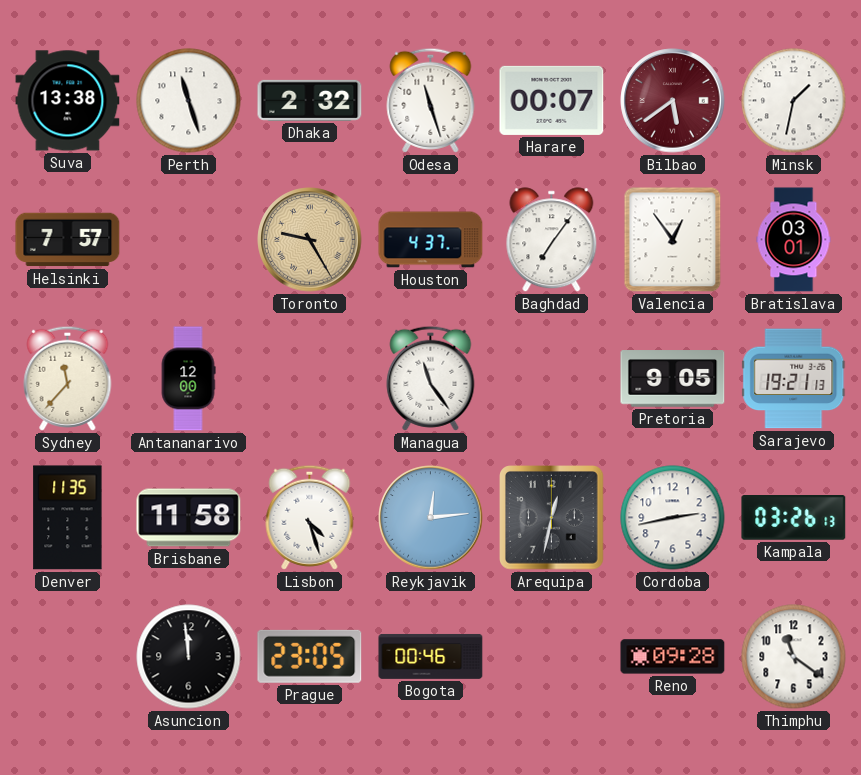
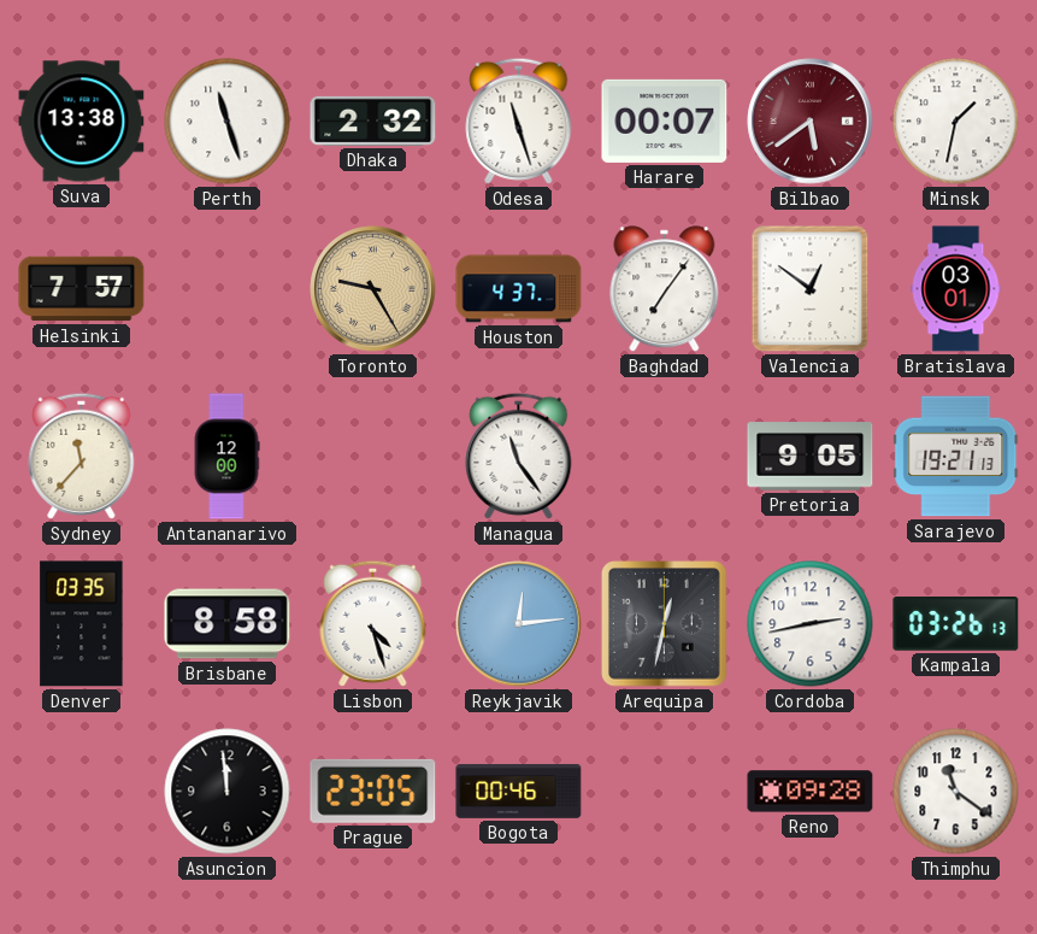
Valencia: 12:54 -> 12:51
Denver: 11:35 -> 03:35
Brisbane: 11:58 -> 8:58
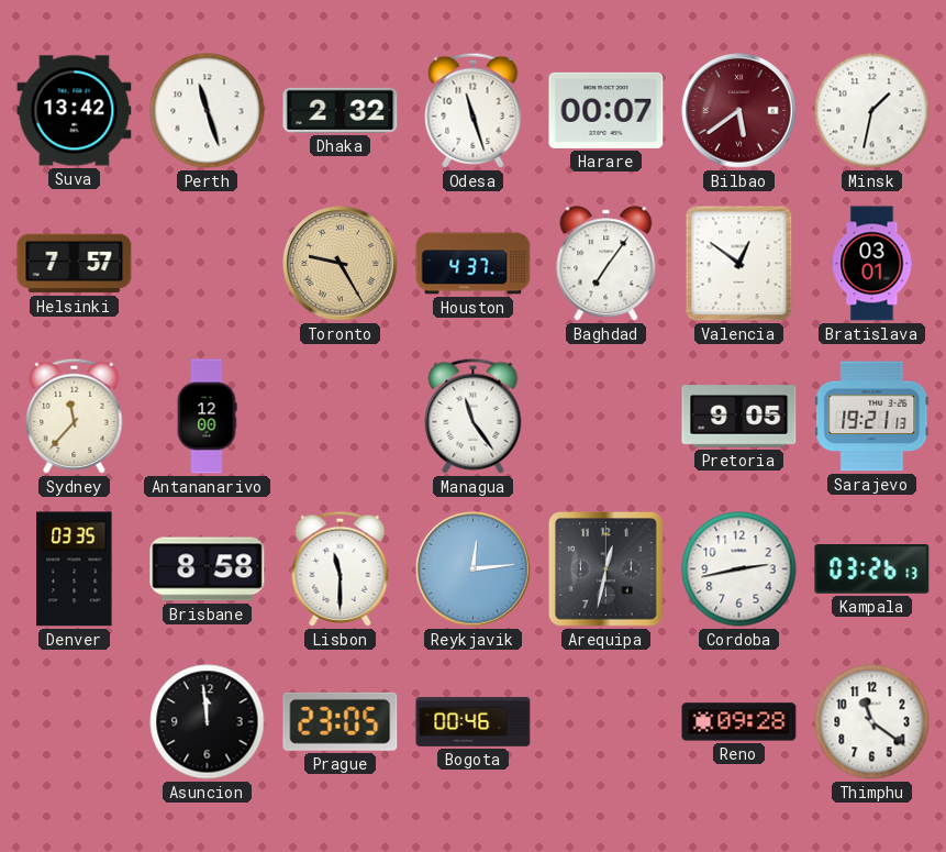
Suva: 13:38 -> 13:42
Lisbon: 4:27 -> 11:30
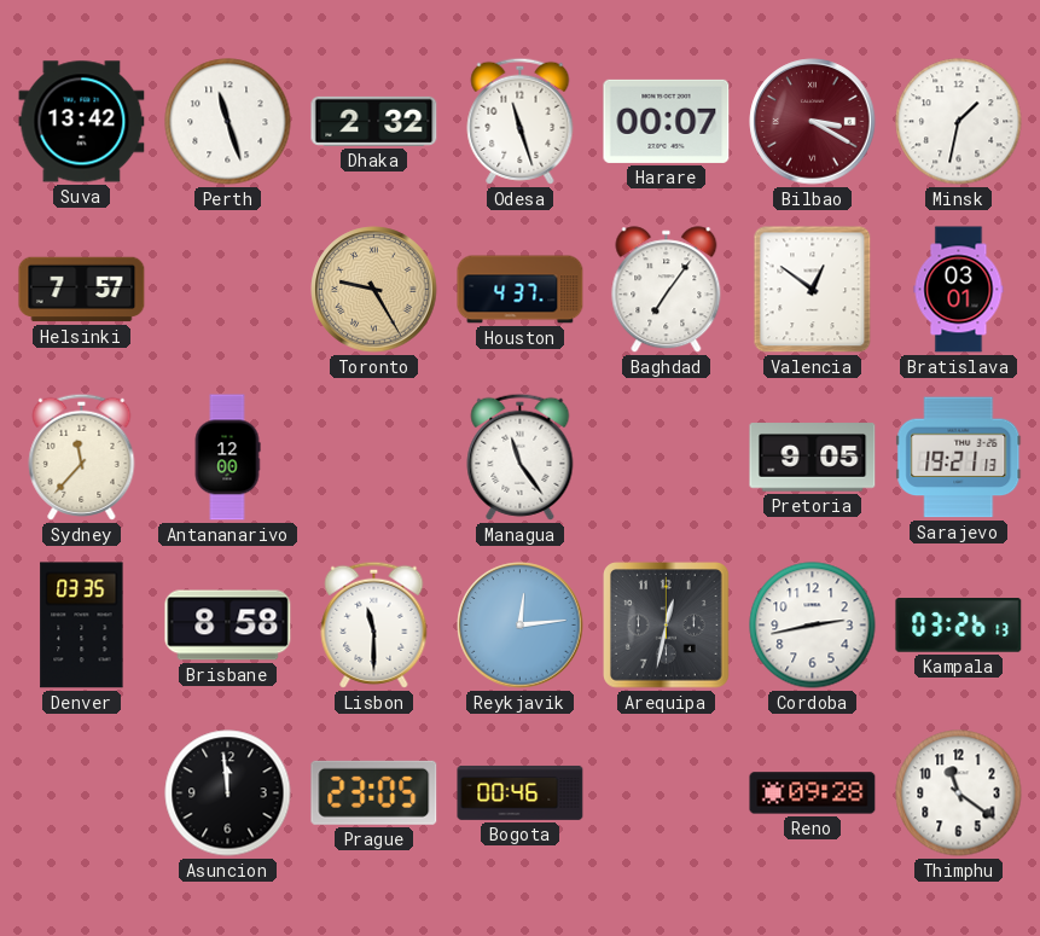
Bilbao: 5:39 -> 3:20
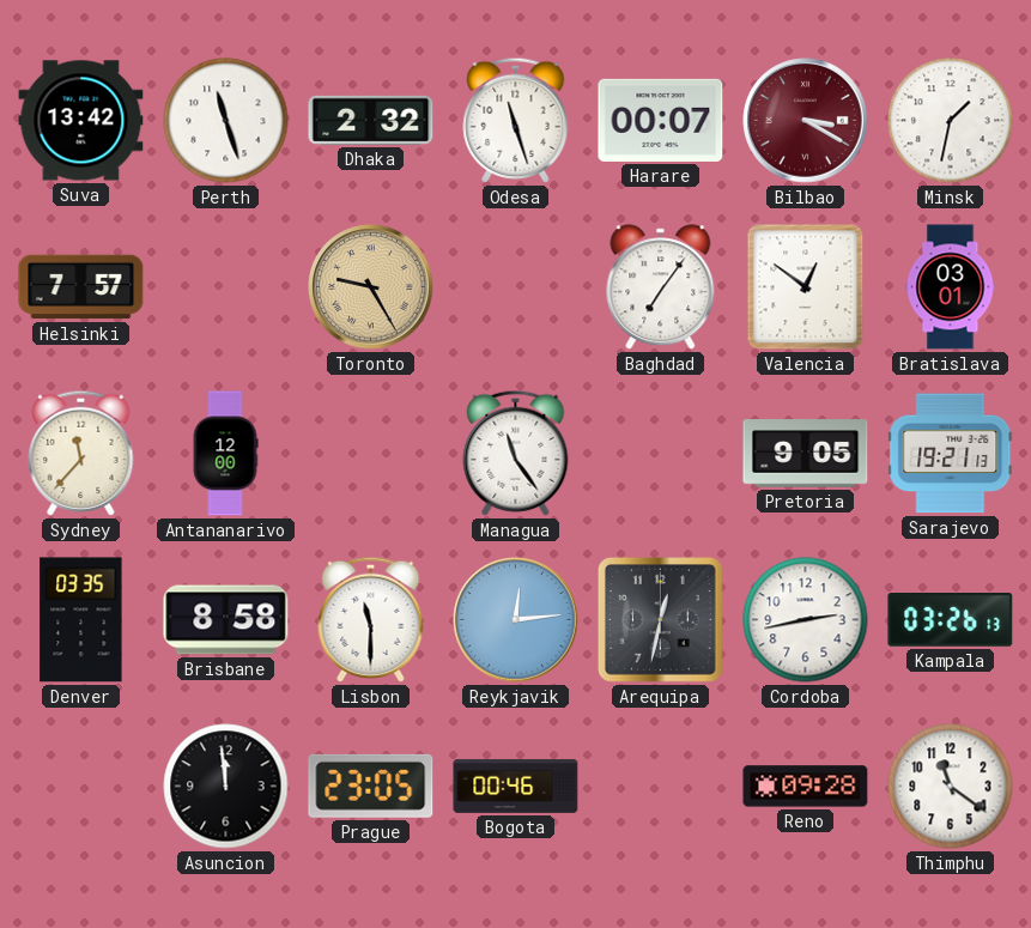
Houston: 4:37 -> none
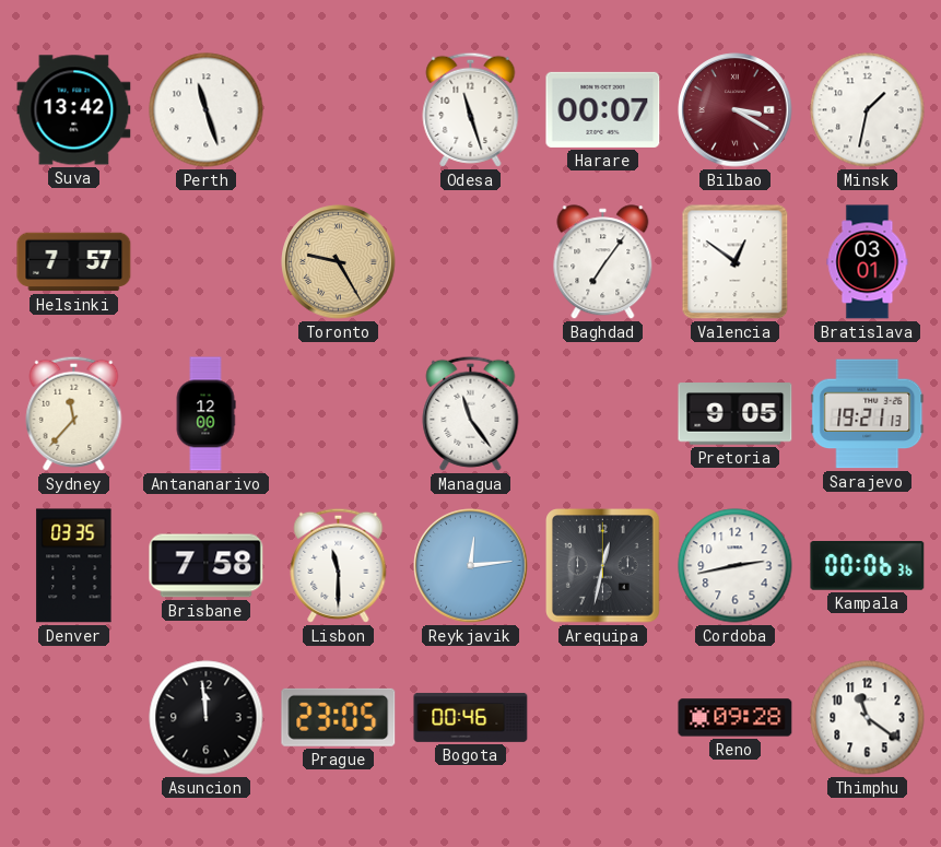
Dhaka: 2:32 -> none
Brisbane: 8:58 -> 7:58
Kampala: 03:26 -> 00:06
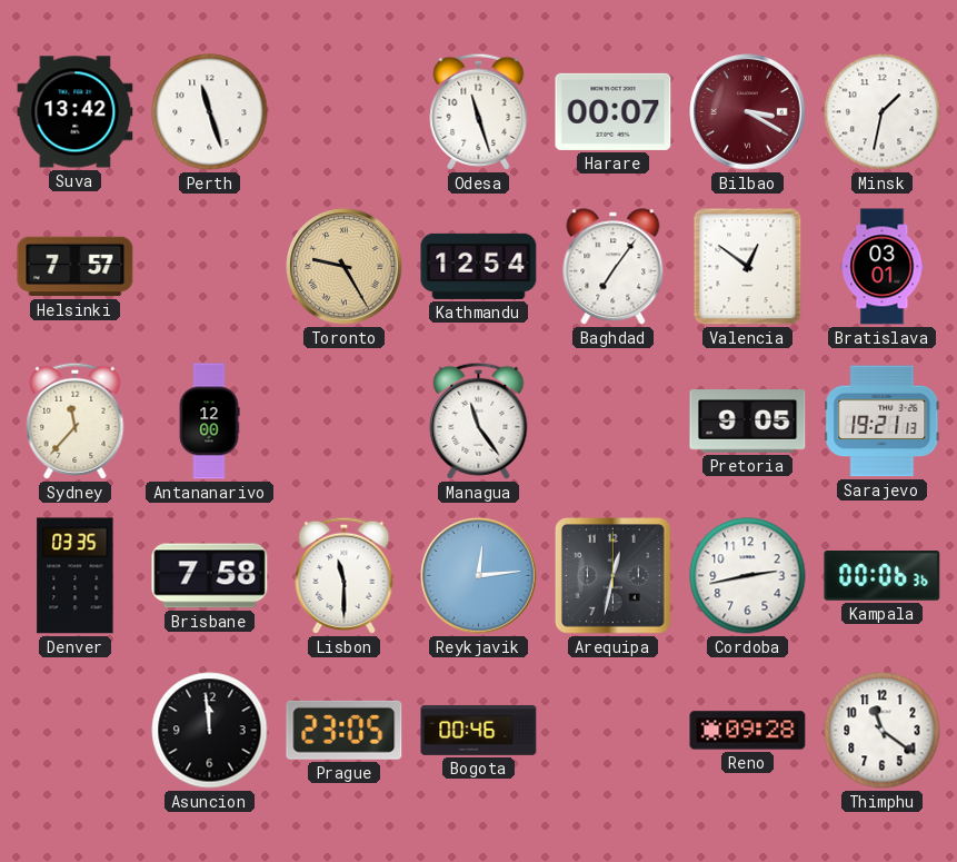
Kathmandu: none -> 12:54
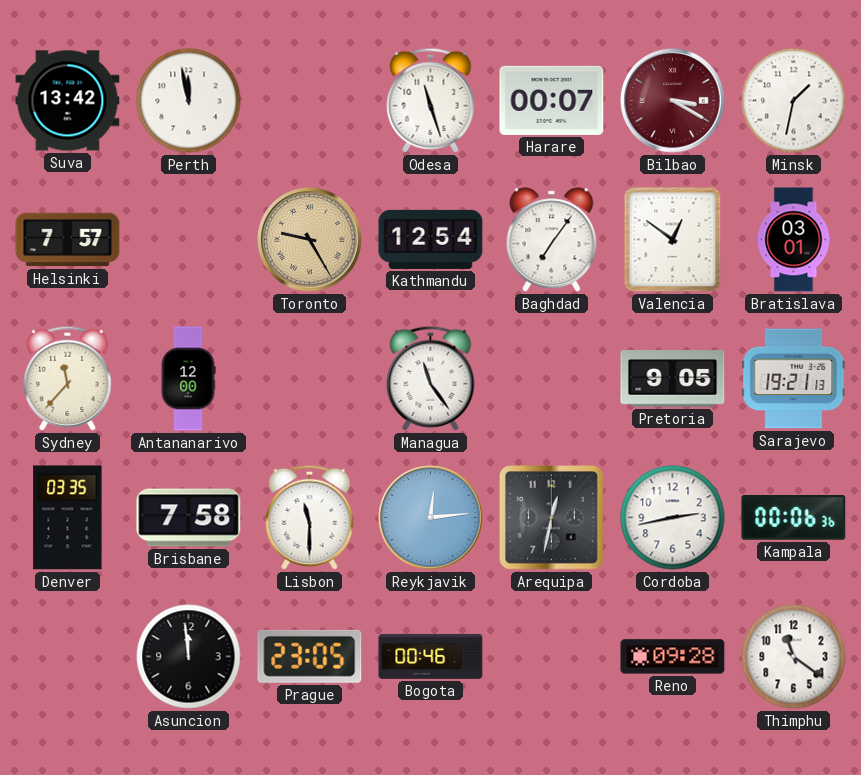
Perth: 11:27 -> 11:58
